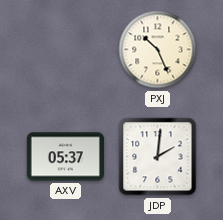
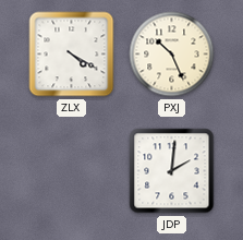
ZLX: none -> 4:20
AXV: 05:37 -> none
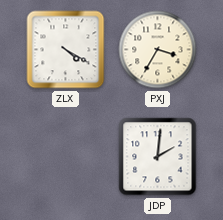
PXJ: 10:26 -> 3:35
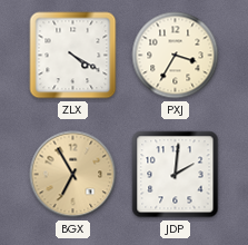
BGX: none -> 6:55
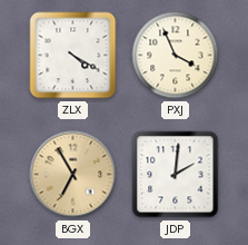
PXJ: 3:35 -> 3:56
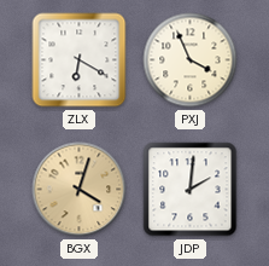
ZLX: 4:20 -> 6:20
BGX: 6:55 -> 4:03
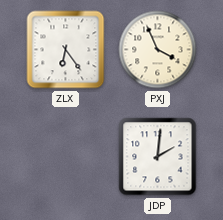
ZLX: 6:20 -> 6:24
BGX: 4:03 -> none
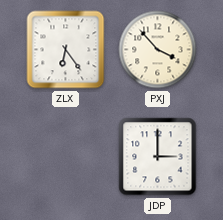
PXJ: 3:56 -> 3:53
JDP: 2:01 -> 3:00
